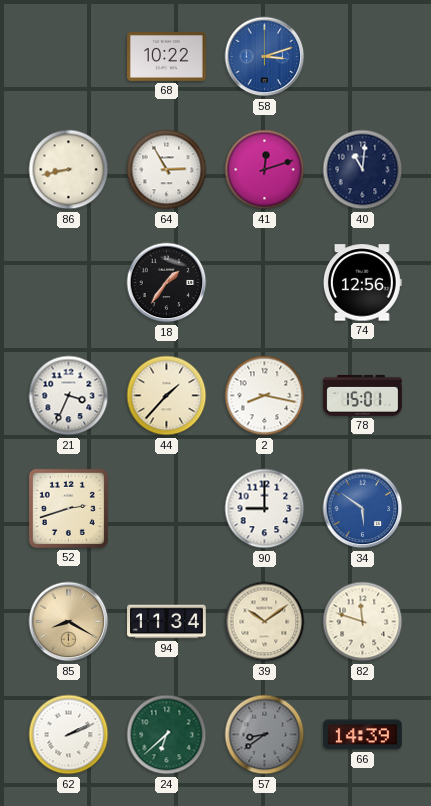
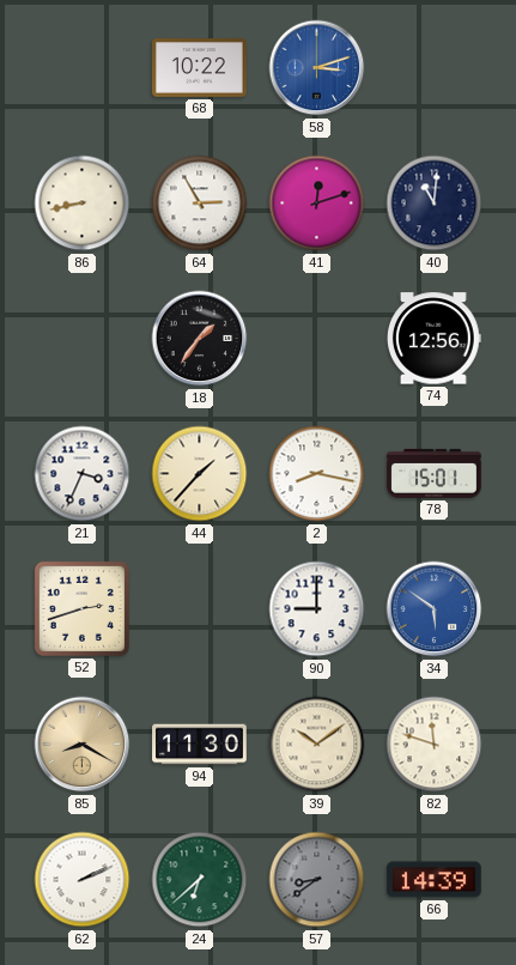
94: 11:34 -> 11:30
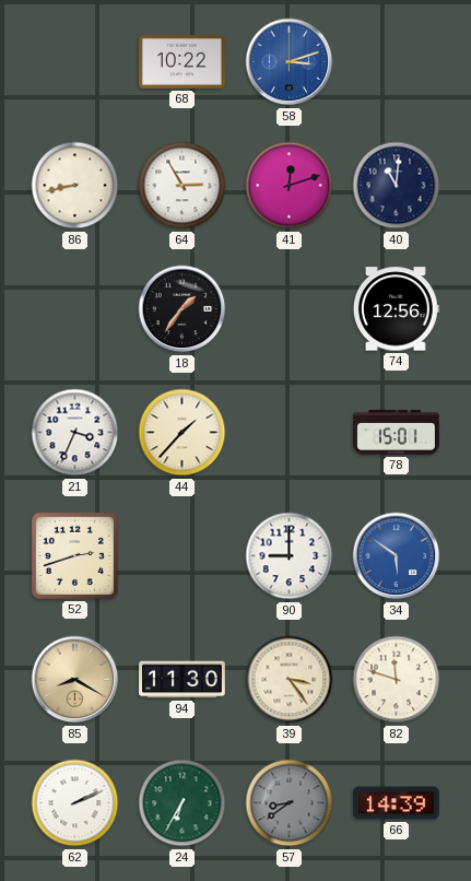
2: 8:17 -> none
39: 10:09 -> 3:24
24: 6:38 -> 6:35
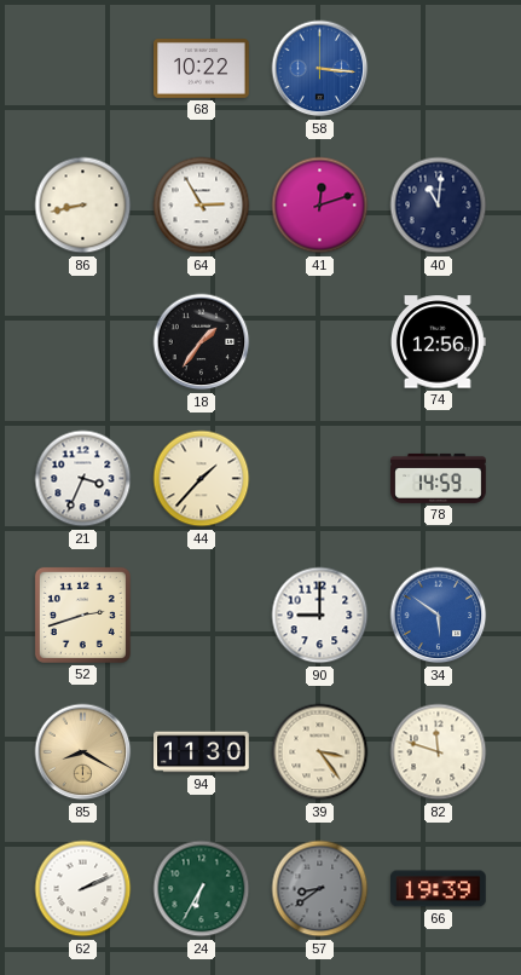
58: 3:12 -> 3:16
78: 15:01 -> 14:59
66: 14:39 -> 19:39
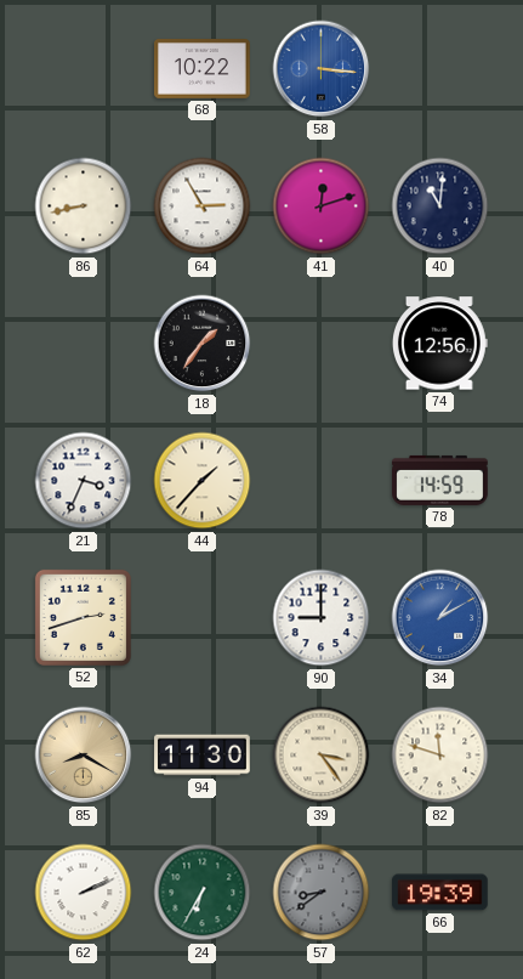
34: 5:51 -> 1:10
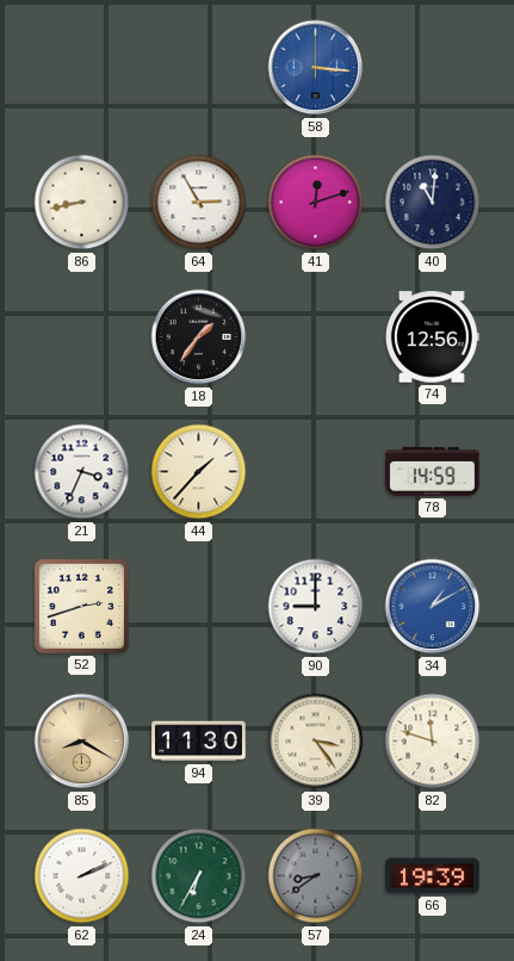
68: 10:22 -> none
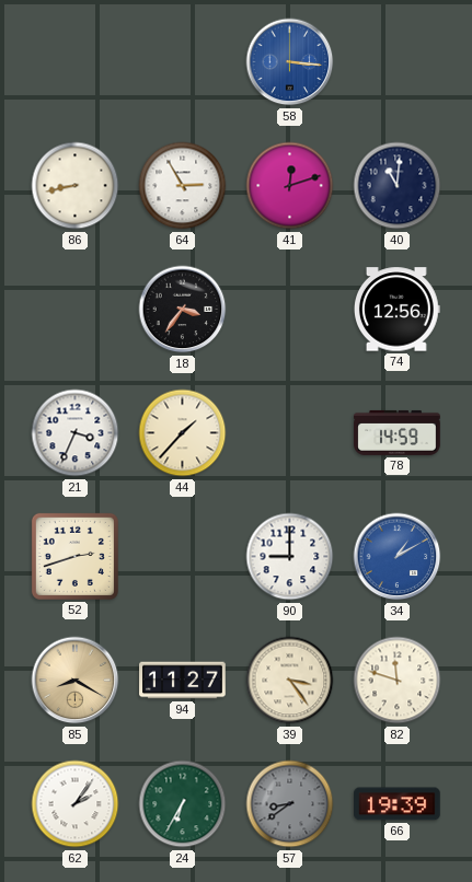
18: 1:36 -> 3:36
94: 11:30 -> 11:27
62: 2:11 -> 2:06
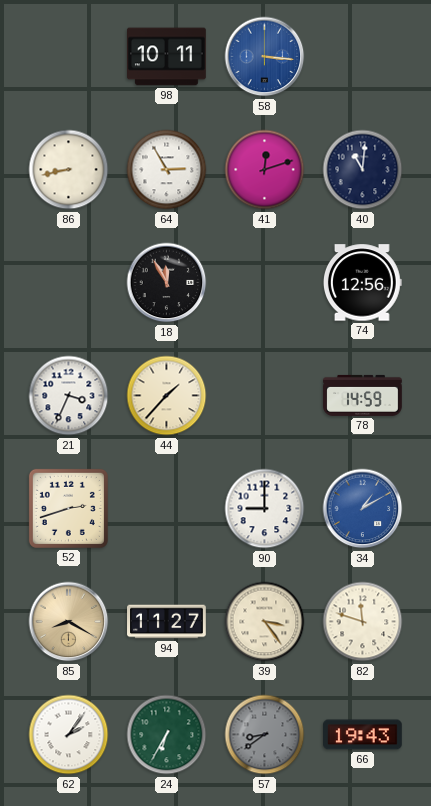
98: none -> 10:11
18: 3:36 -> 11:55
66: 19:39 -> 19:43
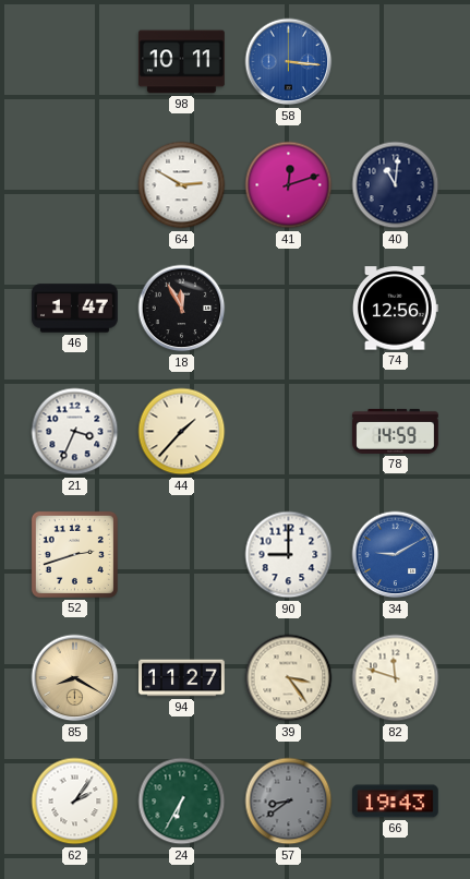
86: 8:43 -> none
64: 2:55 -> 2:50
46: none -> 1:47
34: 1:10 -> 9:10
